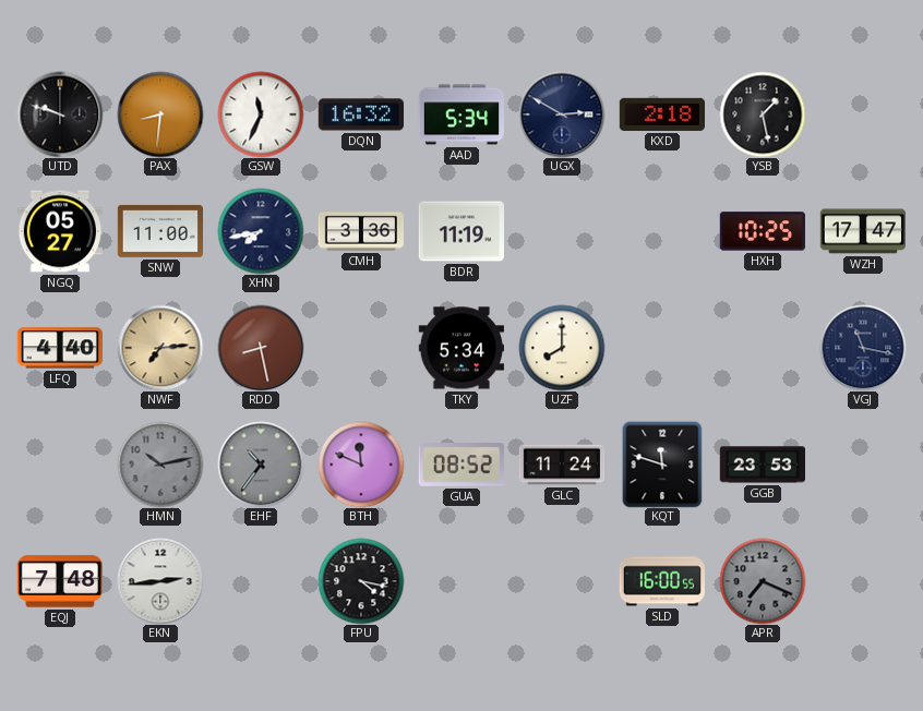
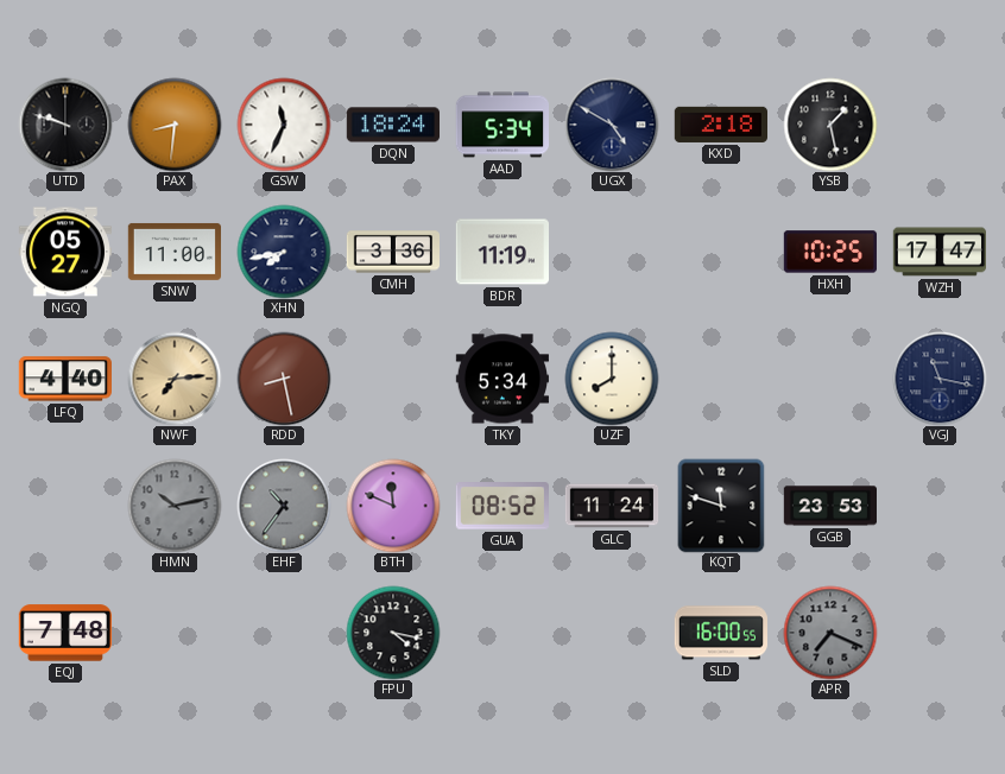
DQN: 16:32 -> 18:24
UGX: 2:50 -> 4:50
EKN: 2:44 -> none
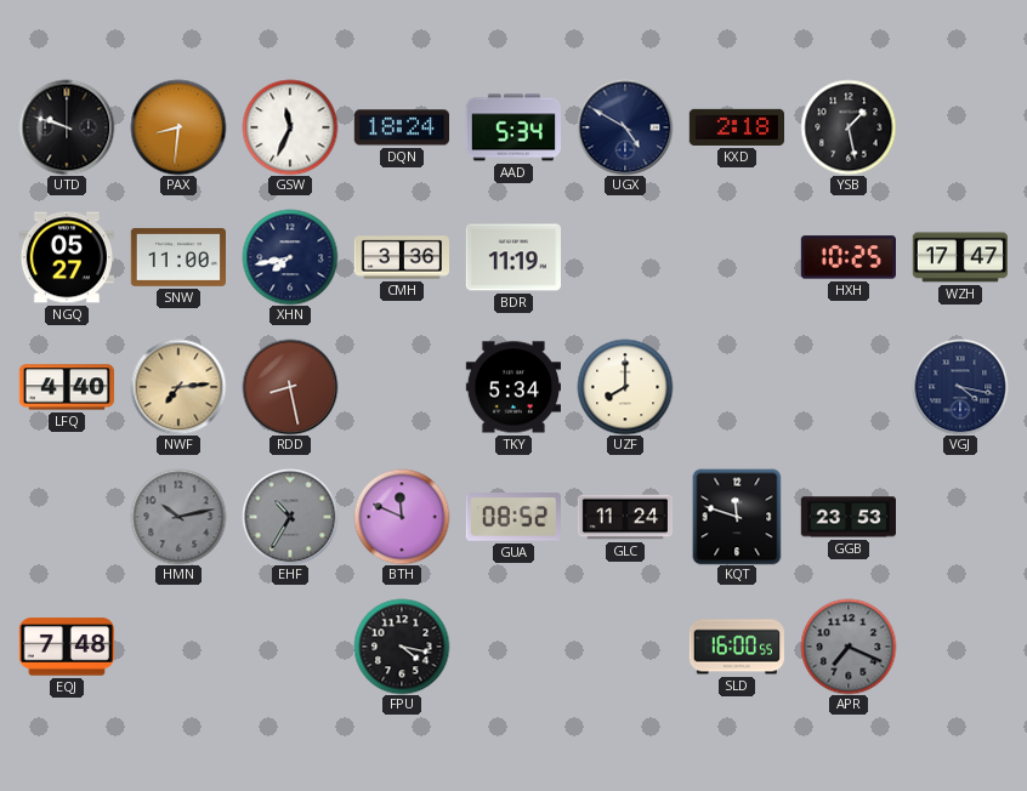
VGJ: 11:17 -> 4:17
EHF: 10:36 -> 10:35
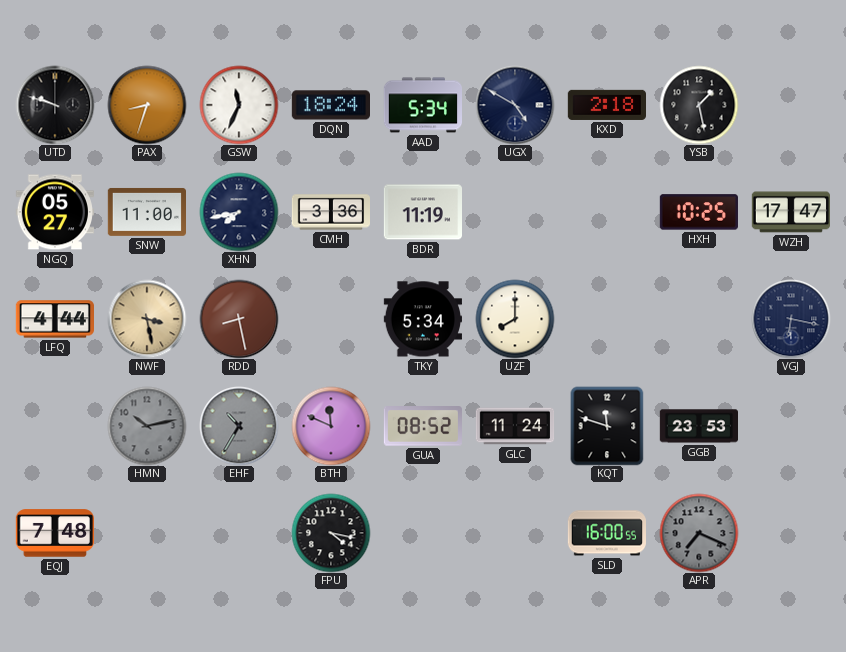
PAX: 8:31 -> 8:33
LFQ: 4:40 -> 4:44
NWF: 7:14 -> 3:28
VGJ: 4:17 -> 6:17
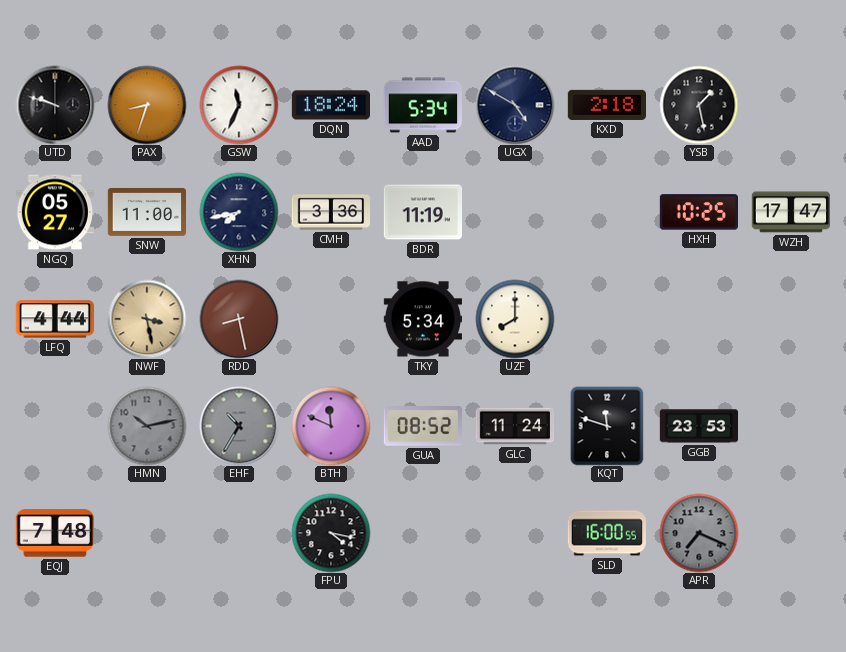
VGJ: 6:17 -> none
